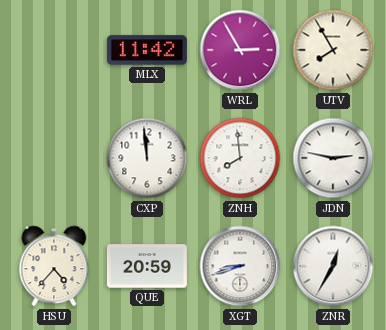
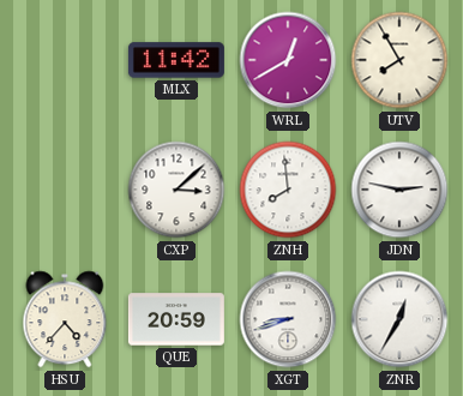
WRL: 2:55 -> 12:40
CXP: 11:59 -> 3:08
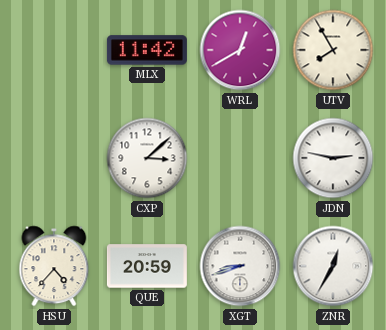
ZNH: 7:59 -> none
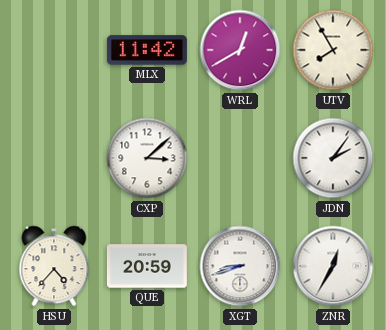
JDN: 2:47 -> 2:06
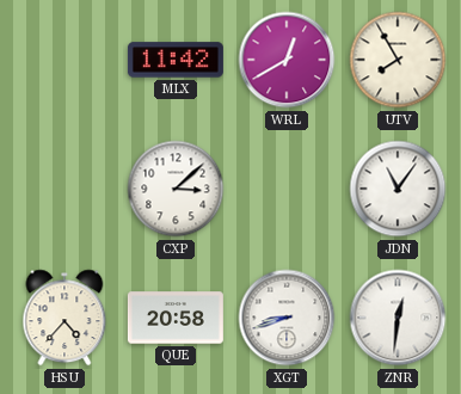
JDN: 2:06 -> 11:06
QUE: 20:59 -> 20:58
ZNR: 12:35 -> 12:31
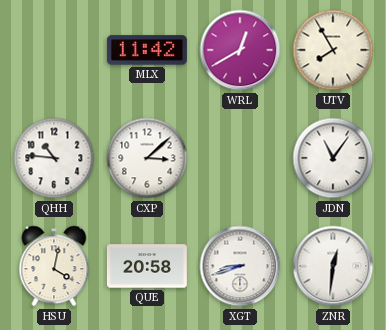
QHH: none -> 10:46
HSU: 4:37 -> 4:02
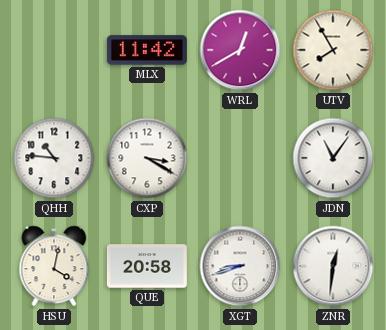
CXP: 3:08 -> 3:20
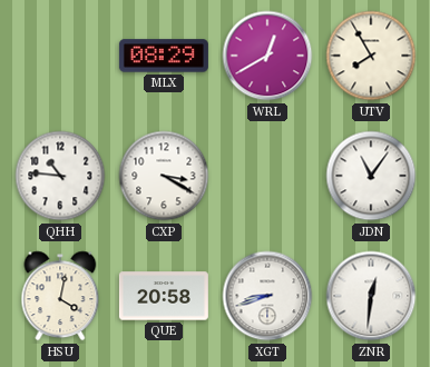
MLX: 11:42 -> 08:29
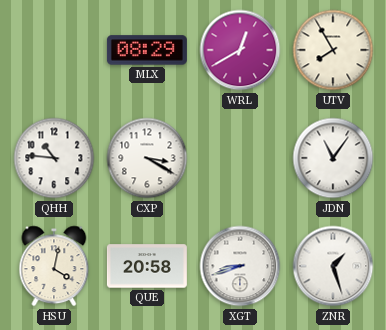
ZNR: 12:31 -> 1:27
